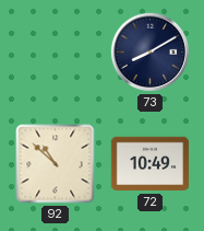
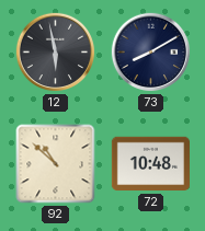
12: none -> 5:58
72: 10:49 -> 10:48
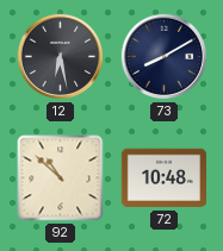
12: 5:58 -> 6:28
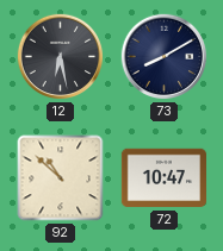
72: 10:48 -> 10:47
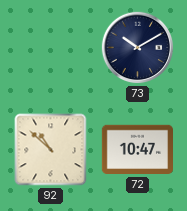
12: 6:28 -> none
73: 8:10 -> 10:10
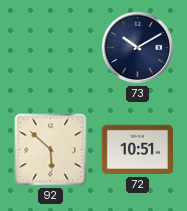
92: 10:52 -> 5:52
72: 10:47 -> 10:51
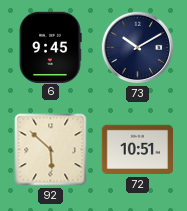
6: none -> 9:45
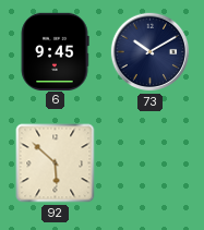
72: 10:51 -> none
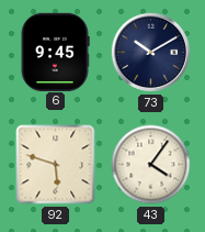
92: 5:52 -> 5:48
43: none -> 4:06
